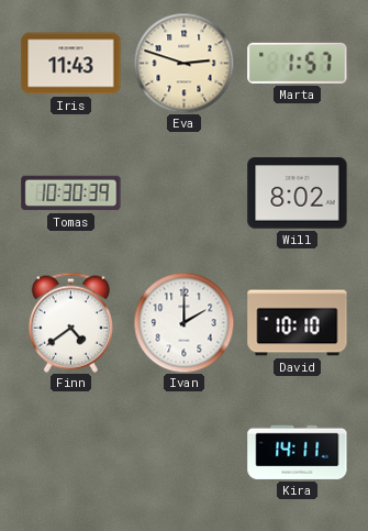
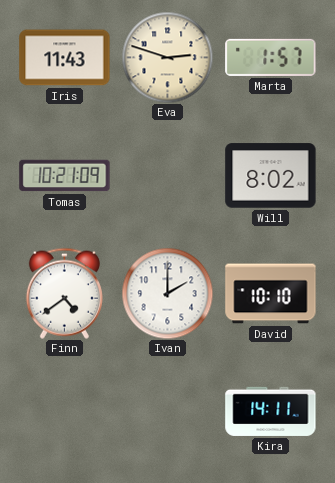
Tomas: 10:30 -> 10:21
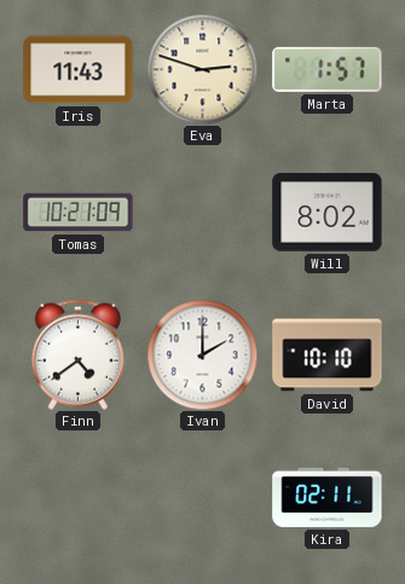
Kira: 14:11 -> 02:11
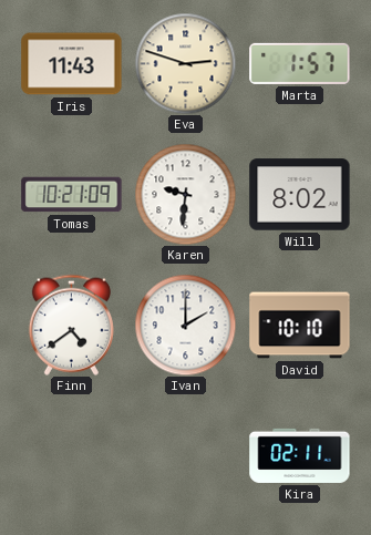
Karen: none -> 9:31
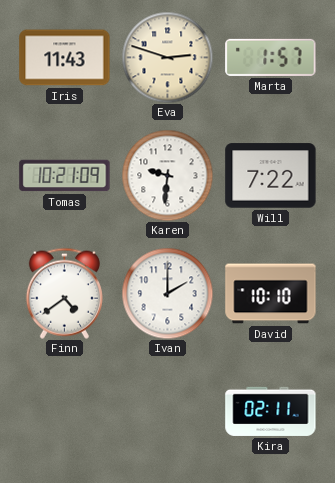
Will: 8:02 -> 7:22
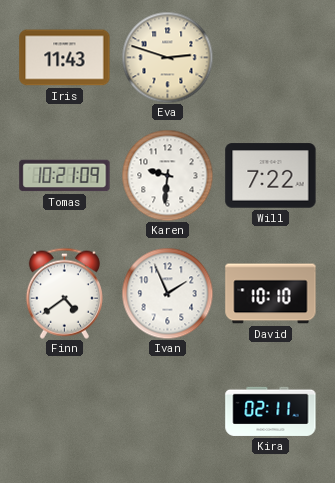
Marta: 1:57 -> none
Ivan: 2:00 -> 1:56
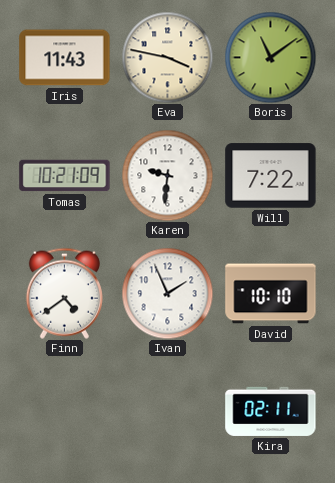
Eva: 2:48 -> 3:47
Boris: none -> 11:09
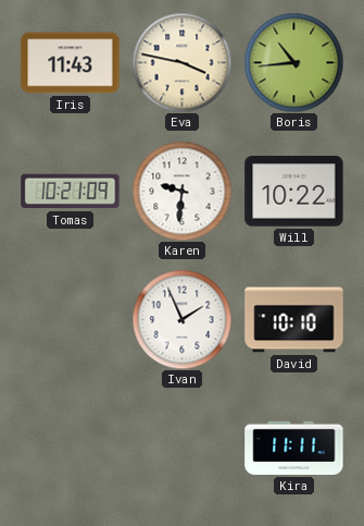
Boris: 11:09 -> 10:44
Will: 7:22 -> 10:22
Finn: 4:39 -> none
Kira: 02:11 -> 11:11
